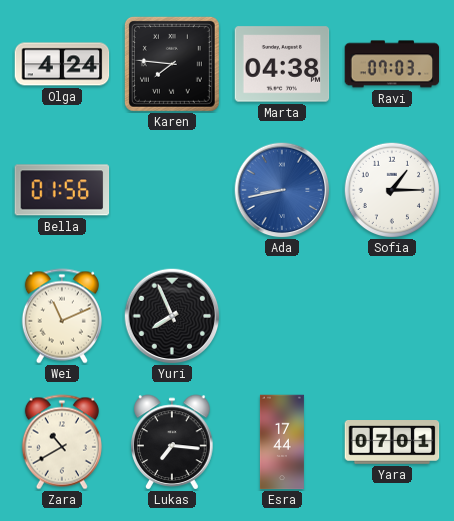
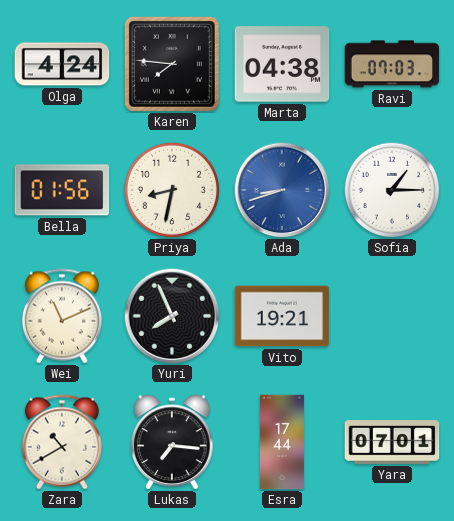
Priya: none -> 8:32
Ada: 8:43 -> 8:42
Vito: none -> 19:21
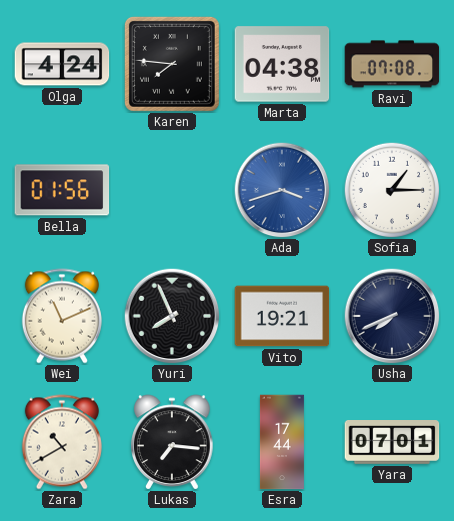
Ravi: 07:03 -> 07:08
Priya: 8:32 -> none
Ada: 8:42 -> 3:42
Usha: none -> 7:41
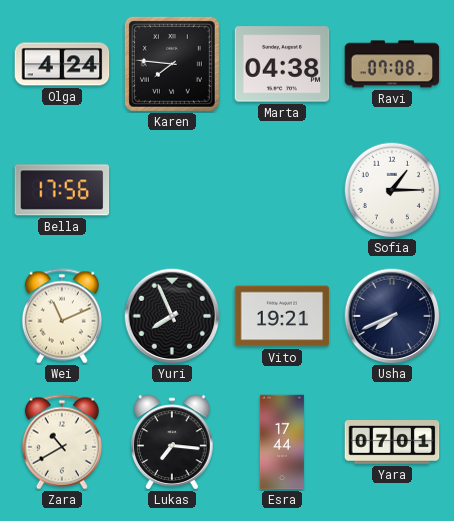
Bella: 01:56 -> 17:56
Ada: 3:42 -> none
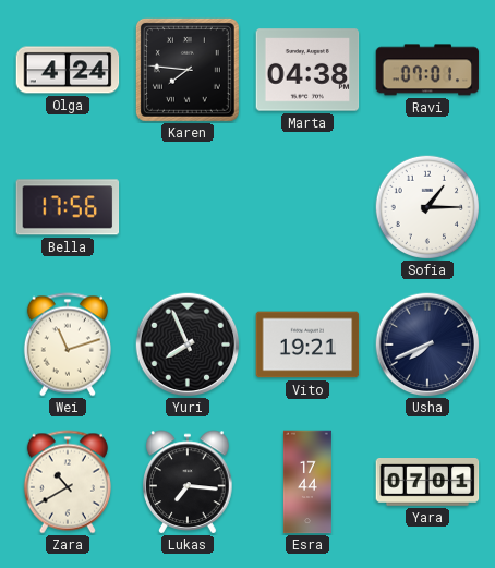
Ravi: 07:08 -> 07:01
Wei: 11:11 -> 11:12
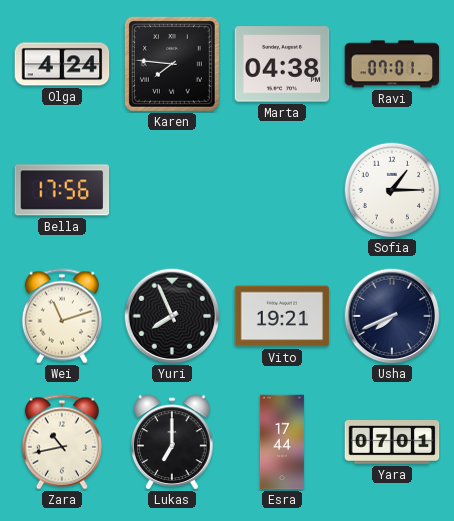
Zara: 10:40 -> 10:43
Lukas: 7:16 -> 7:00
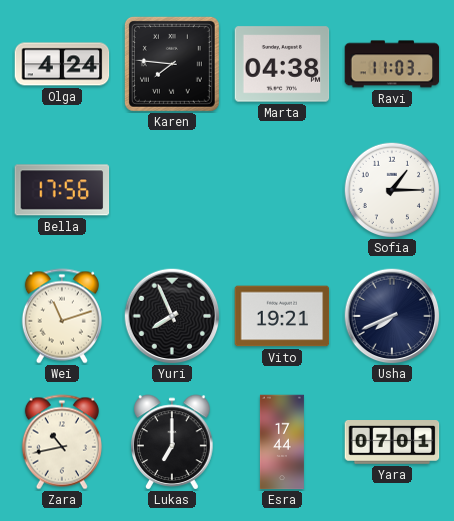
Ravi: 07:01 -> 11:03
